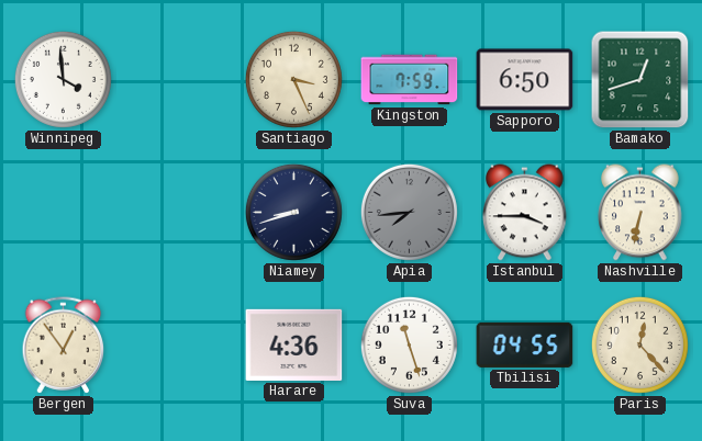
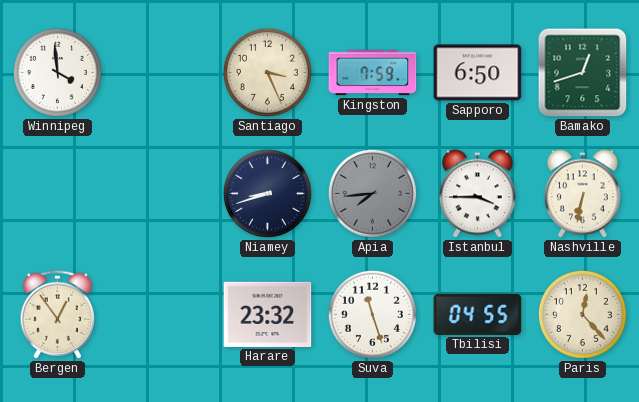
Harare: 4:36 -> 23:32
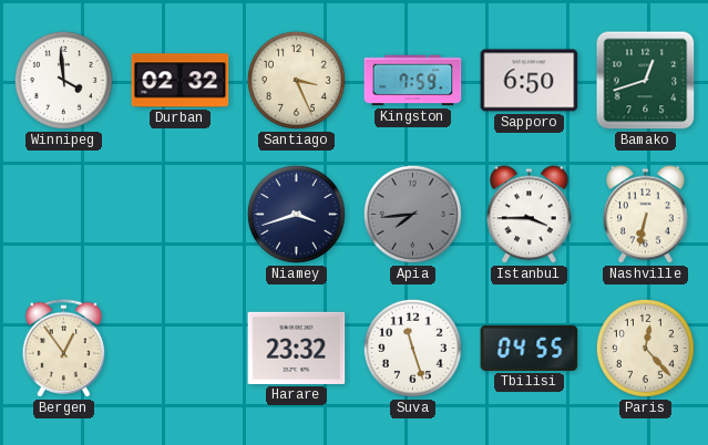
Durban: none -> 02:32
Niamey: 8:42 -> 3:42
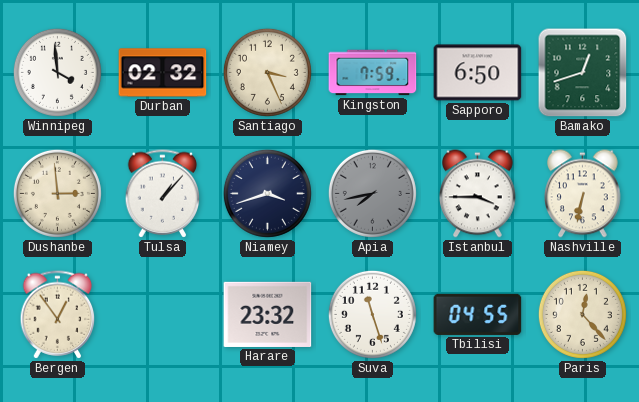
Dushanbe: none -> 2:59
Tulsa: none -> 1:07
Apia: 7:44 -> 7:43
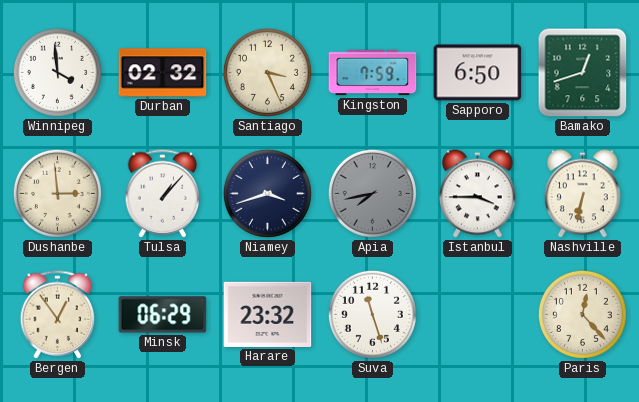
Minsk: none -> 06:29
Tbilisi: 04:55 -> none
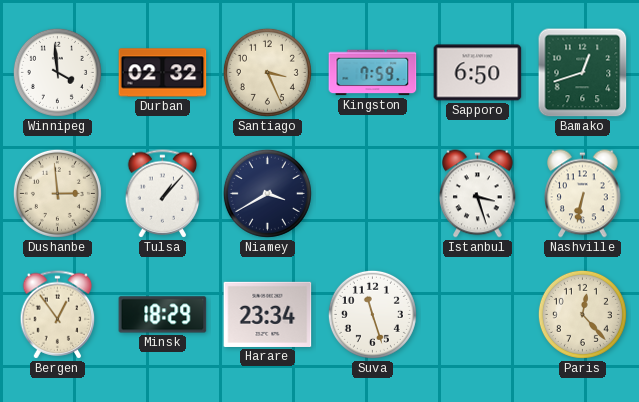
Niamey: 3:42 -> 3:40
Apia: 7:43 -> none
Istanbul: 3:45 -> 3:27
Minsk: 06:29 -> 18:29
Harare: 23:32 -> 23:34
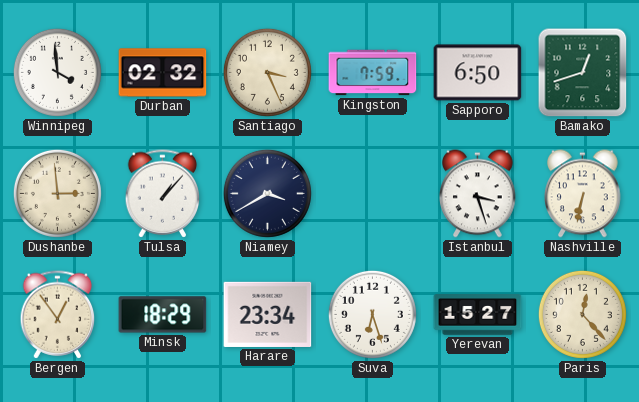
Suva: 11:27 -> 6:27
Yerevan: none -> 15:27
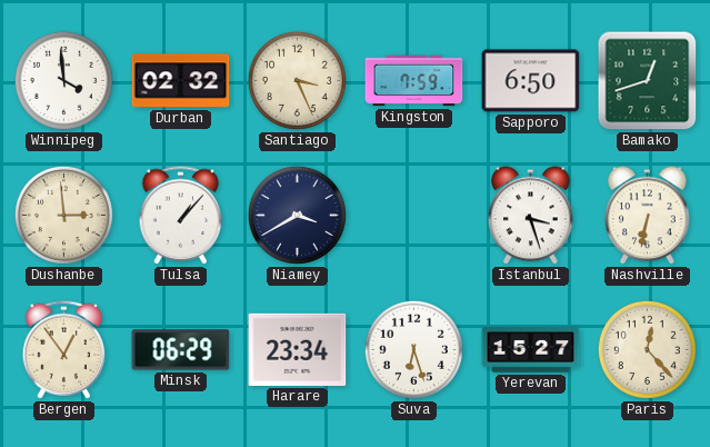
Minsk: 18:29 -> 06:29
